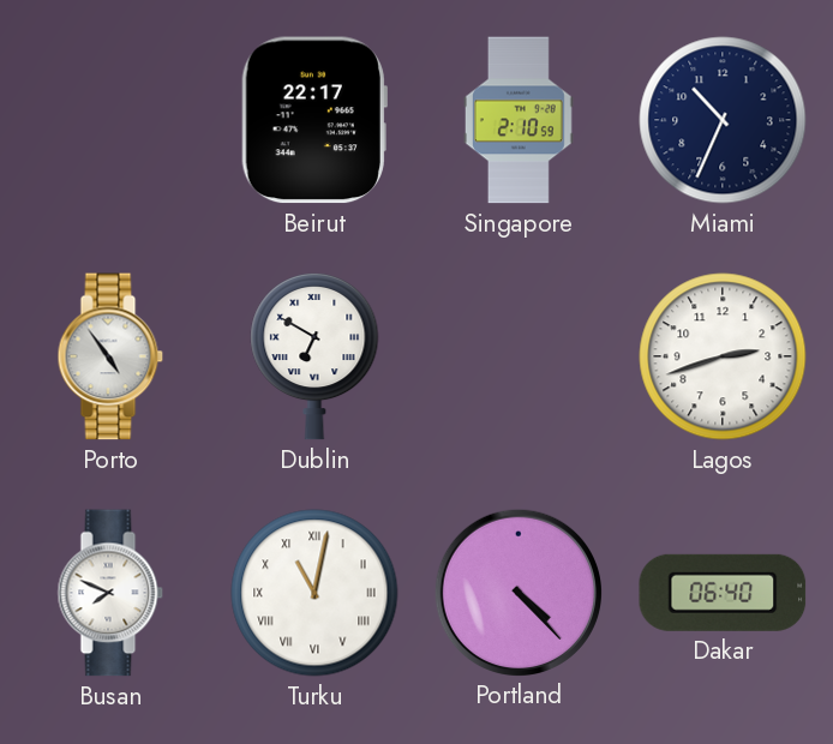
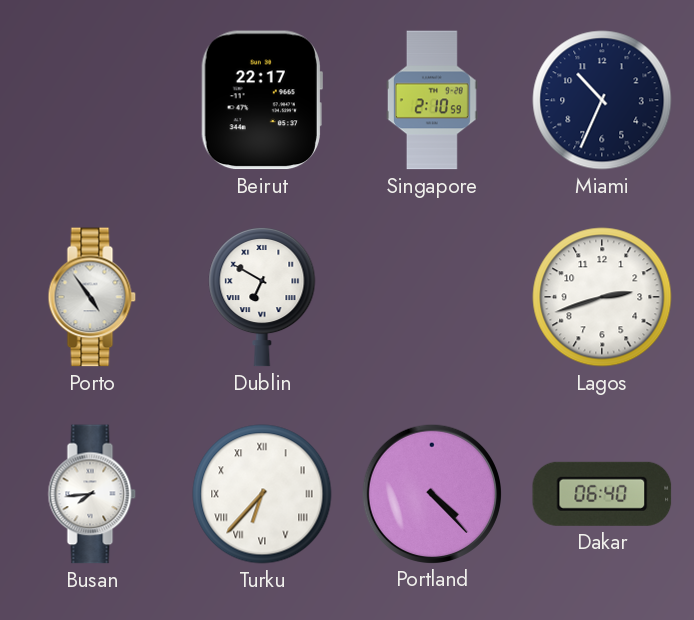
Busan: 7:49 -> 7:44
Turku: 11:02 -> 6:37
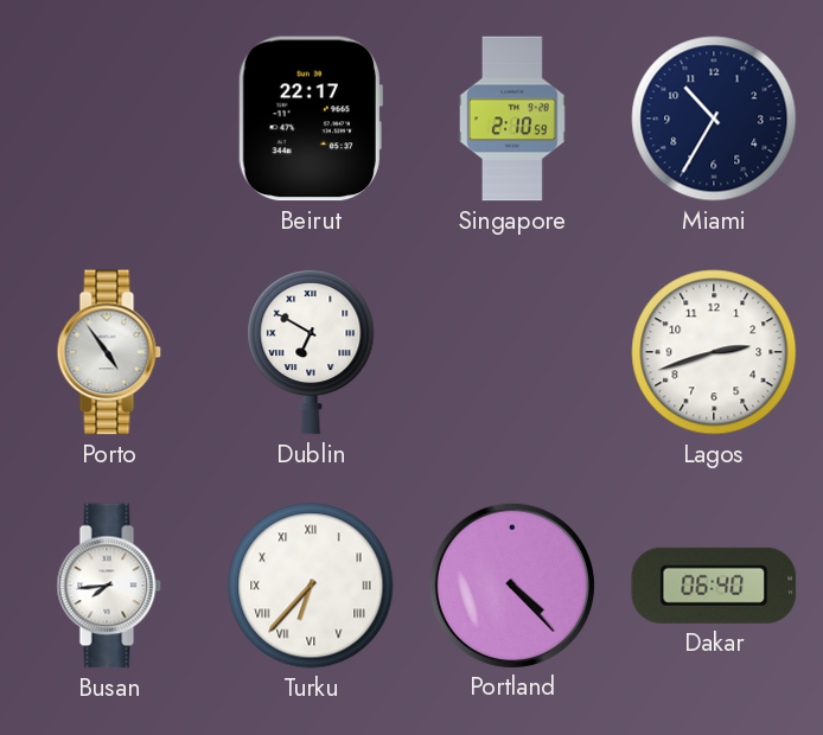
Miami: 10:34 -> 10:35
